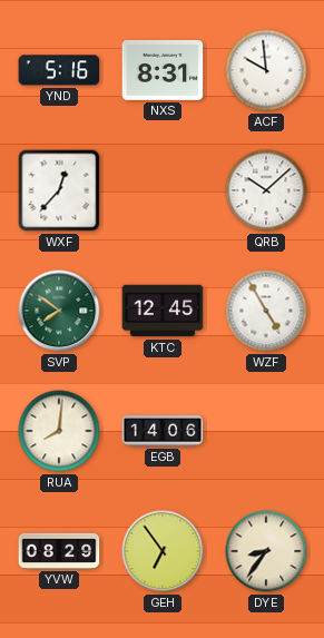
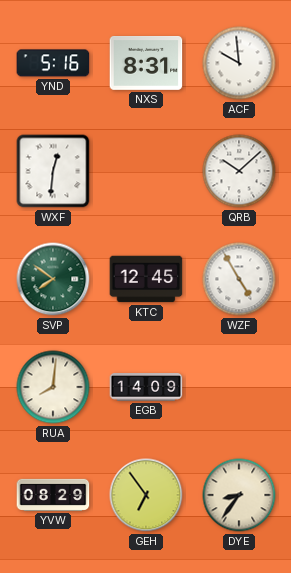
WXF: 12:37 -> 12:31
EGB: 14:06 -> 14:09
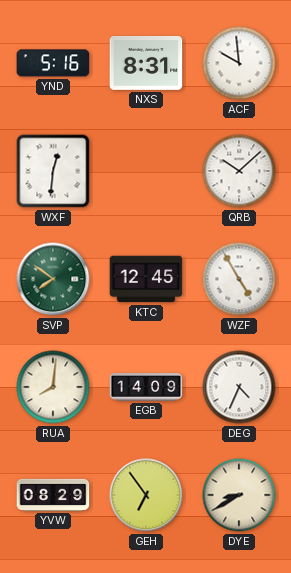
DEG: none -> 4:34
DYE: 8:36 -> 8:40
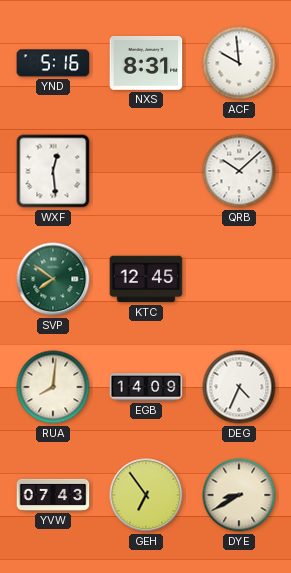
WXF: 12:31 -> 12:29
WZF: 4:55 -> none
YVW: 08:29 -> 07:43
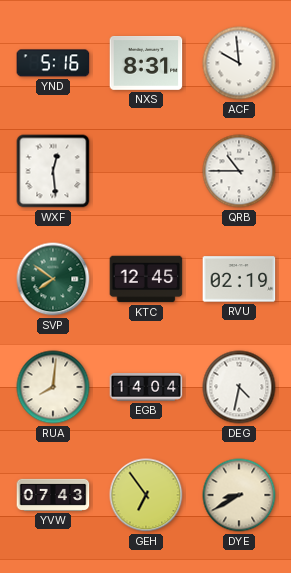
QRB: 10:08 -> 10:45
RVU: none -> 02:19
EGB: 14:09 -> 14:04
DEG: 4:34 -> 4:32
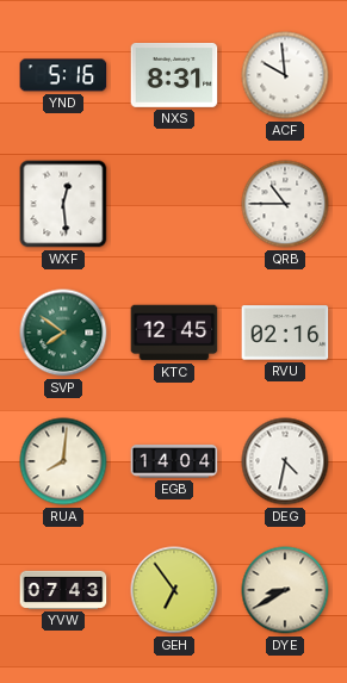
RVU: 02:19 -> 02:16
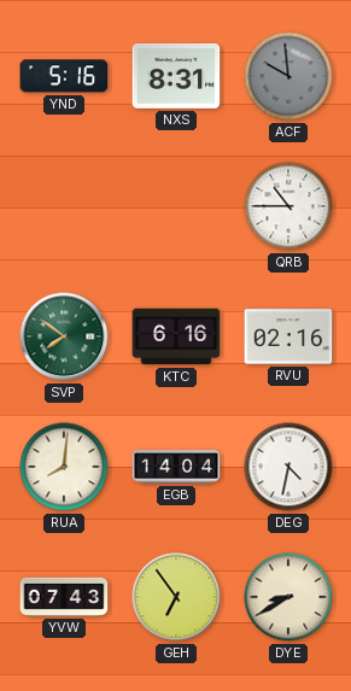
ACF dial: white -> grey
WXF: 12:29 -> none
KTC: 12:45 -> 6:16
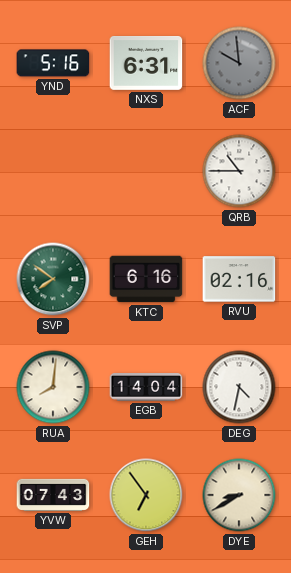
NXS: 8:31 -> 6:31
